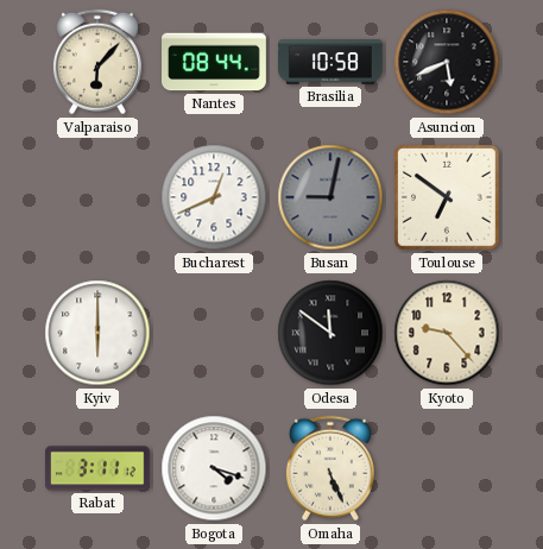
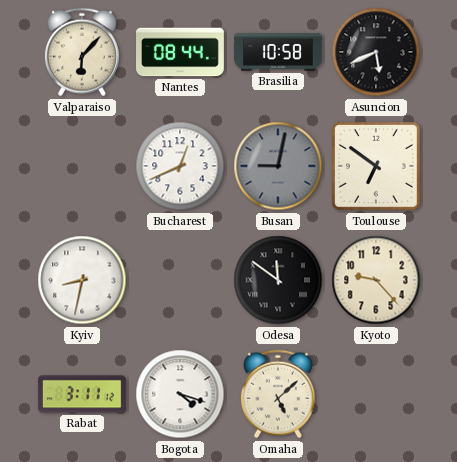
Kyiv: 6:00 -> 8:32
Omaha: 5:26 -> 5:08
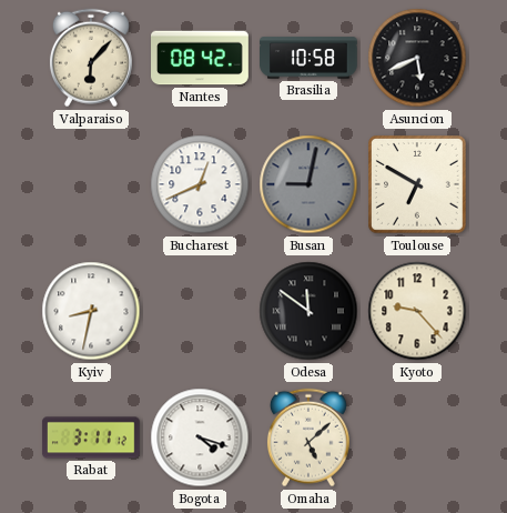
Nantes: 08:44 -> 08:42
Toulouse: 6:51 -> 6:50
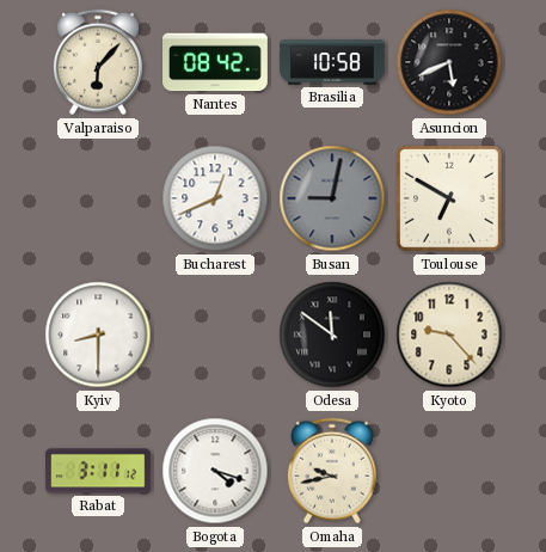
Kyiv: 8:32 -> 8:30
Omaha: 5:08 -> 9:43
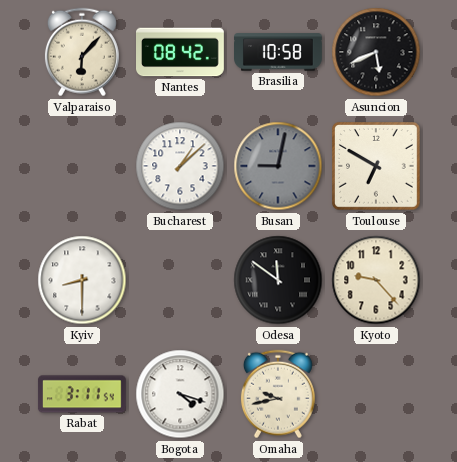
Bucharest: 12:41 -> 1:08
Rabat: 3:11:12 -> 3:11:54
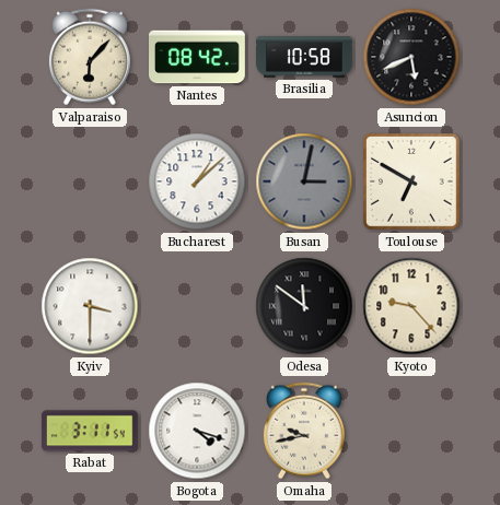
Busan: 9:02 -> 3:02
Kyiv: 8:30 -> 3:30
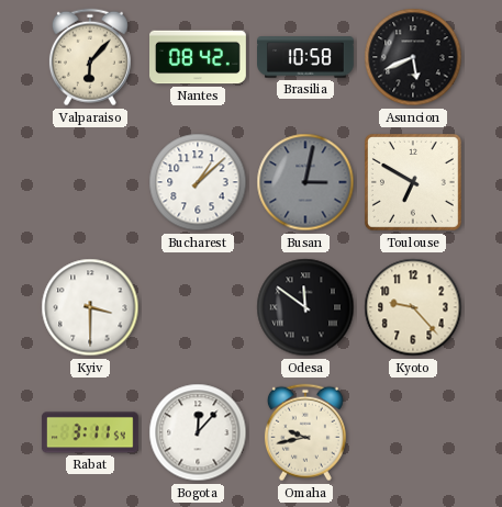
Bogota: 4:18 -> 12:07
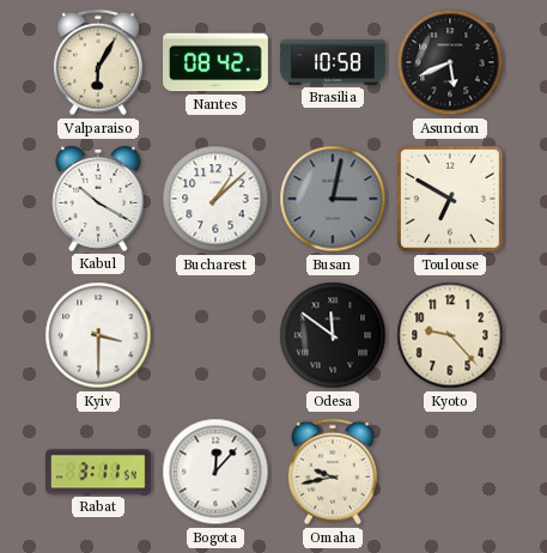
Valparaiso: 6:07 -> 6:05
Kabul: none -> 10:20
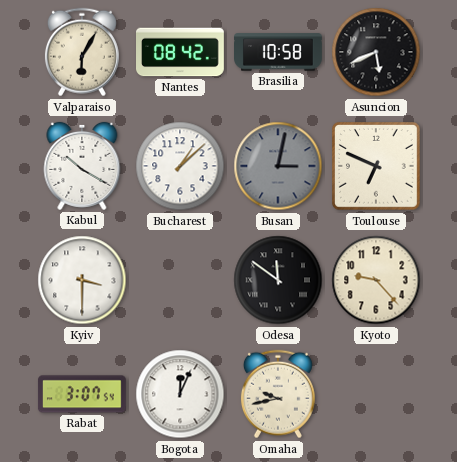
Toulouse: 6:50 -> 6:49
Rabat: 3:11 -> 3:07
Bogota: 12:07 -> 12:04
